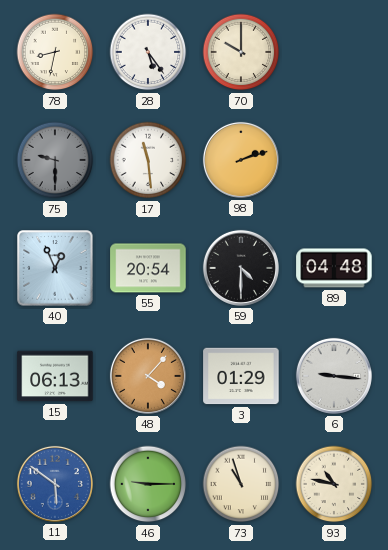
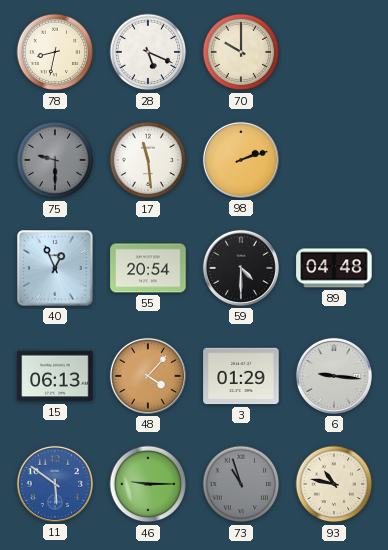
28: 5:24 -> 5:19
73 dial: cream -> grey
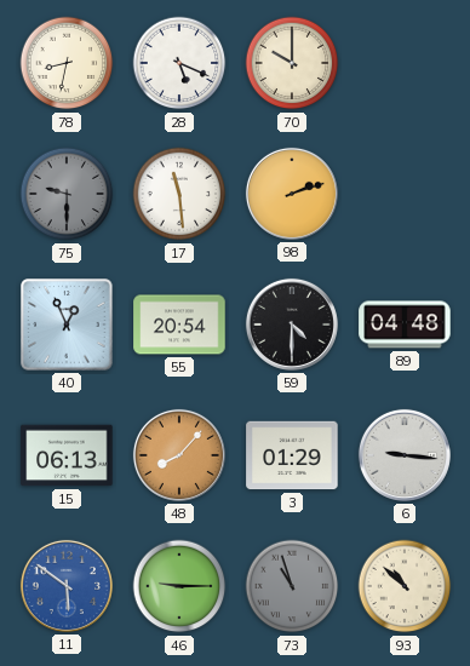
48: 4:07 -> 8:07
93: 10:47 -> 10:52
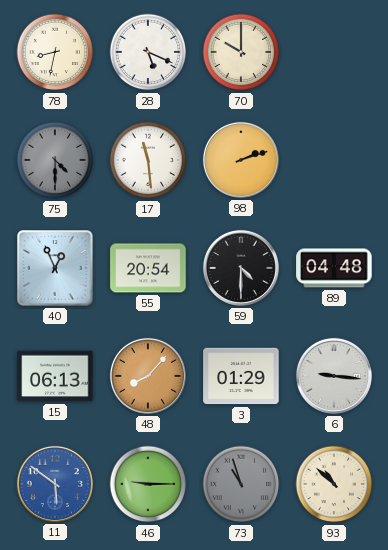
75: 9:30 -> 4:30
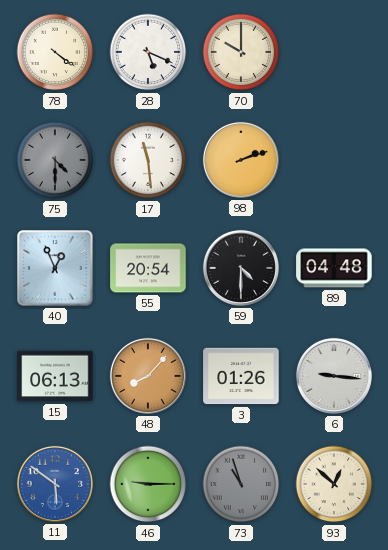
78: 8:32 -> 4:21
3: 01:29 -> 01:26
93: 10:52 -> 12:52
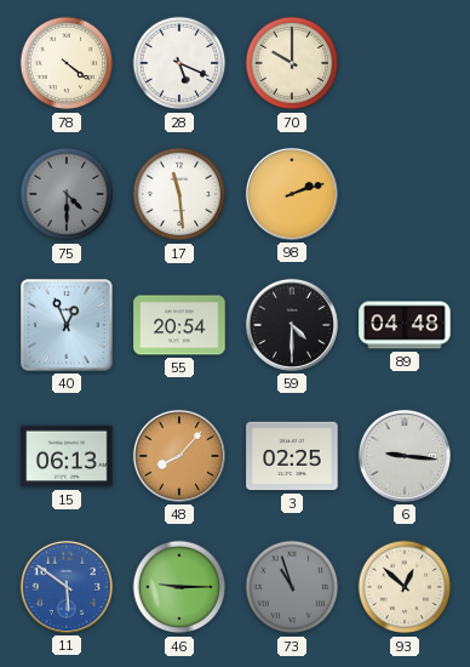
3: 01:26 -> 02:25
